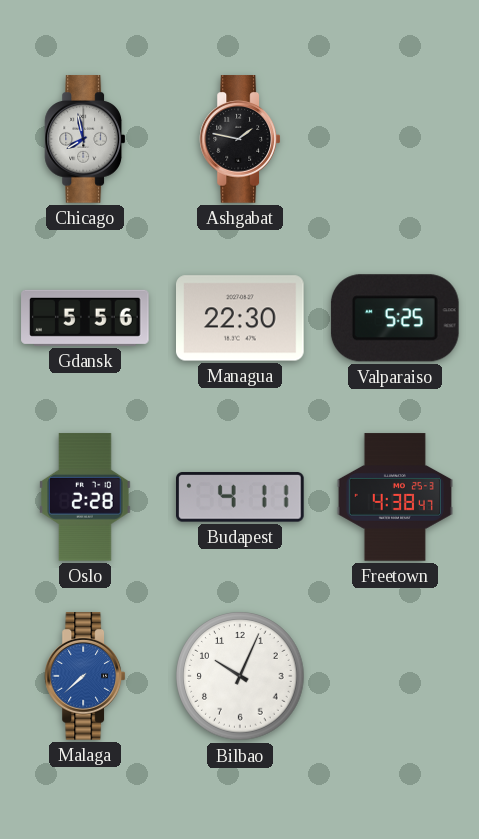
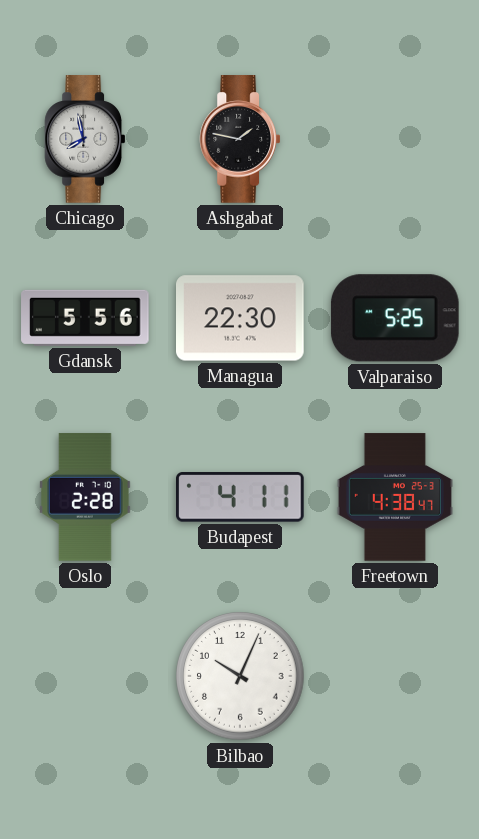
Malaga: 7:38 -> none
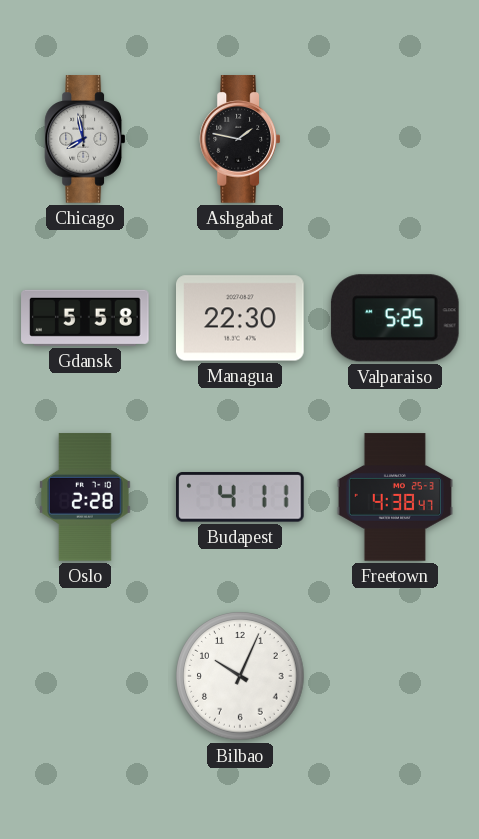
Gdansk: 5:56 -> 5:58
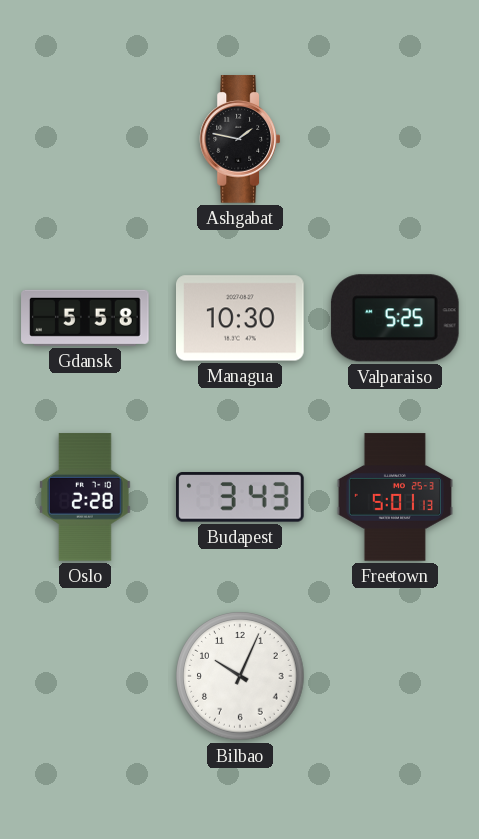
Chicago: 7:58 -> none
Managua: 22:30 -> 10:30
Budapest: 4:11 -> 3:43
Freetown: 4:38 -> 5:01
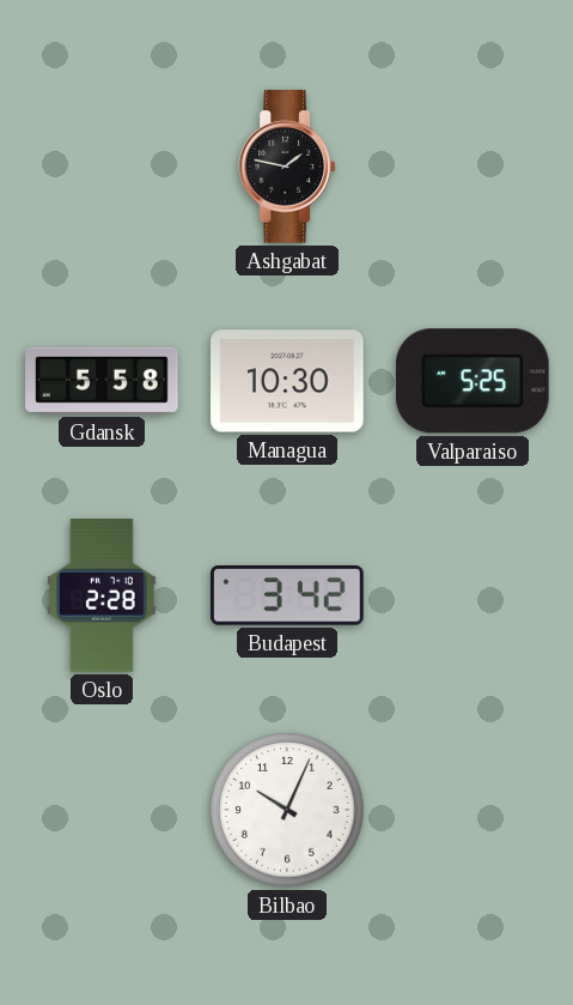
Budapest: 3:43 -> 3:42
Freetown: 5:01 -> none
